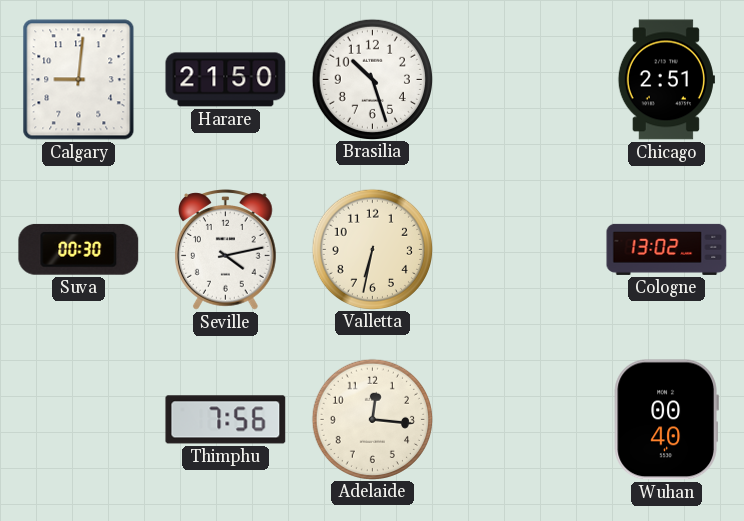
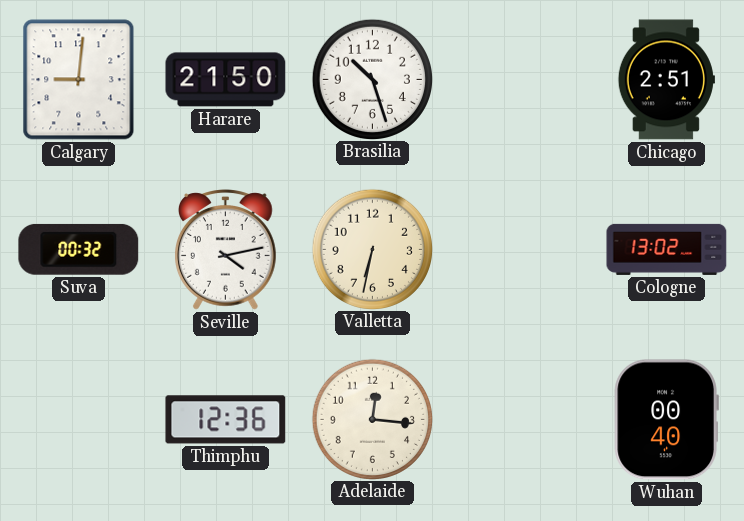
Suva: 00:30 -> 00:32
Thimphu: 7:56 -> 12:36
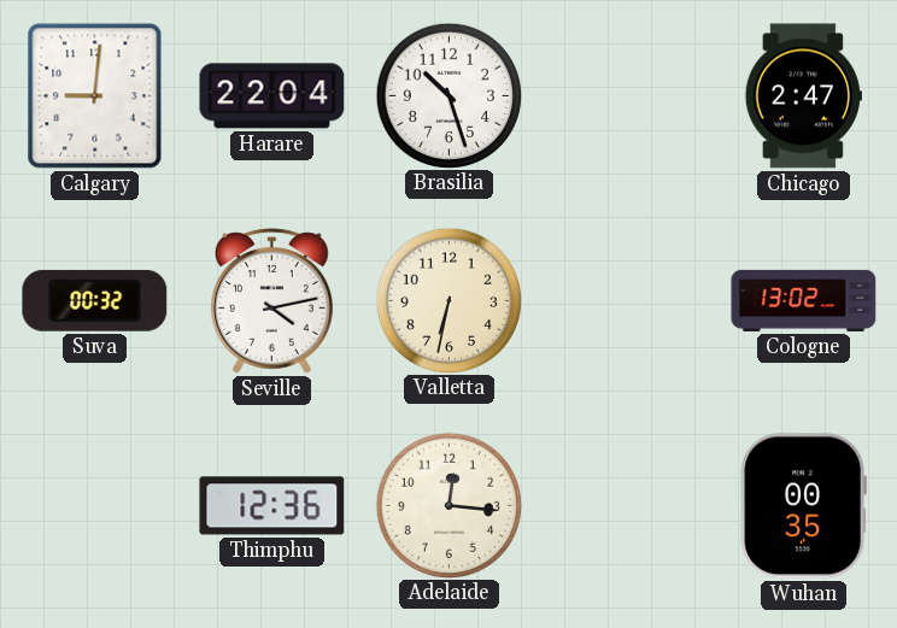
Harare: 21:50 -> 22:04
Chicago: 2:51 -> 2:47
Wuhan: 00:40 -> 00:35
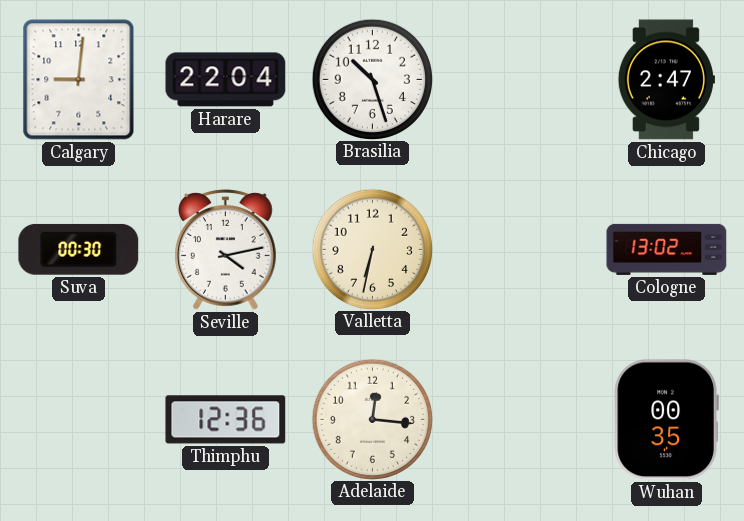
Suva: 00:32 -> 00:30
